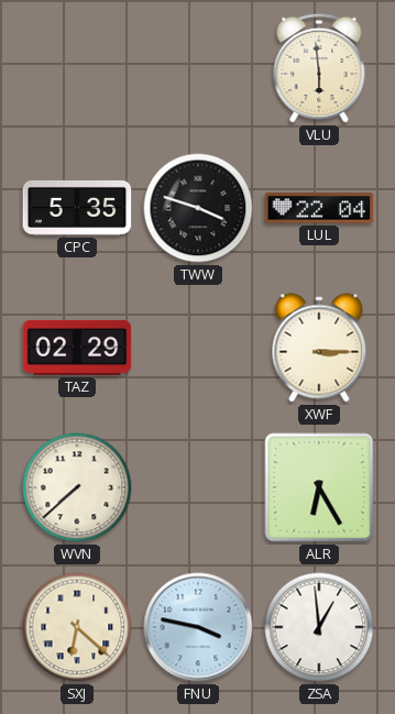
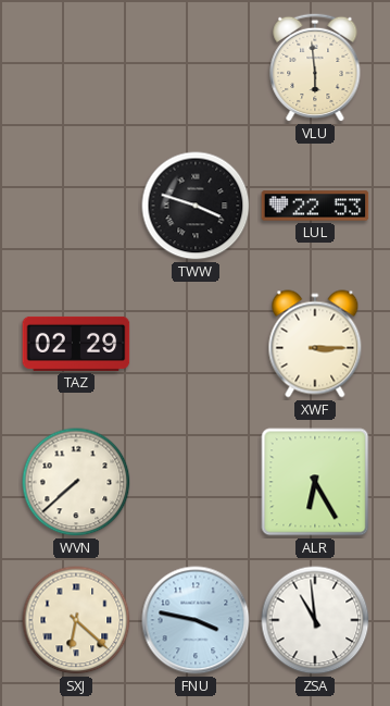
CPC: 5:35 -> none
LUL: 22:04 -> 22:53
ZSA: 12:59 -> 10:59
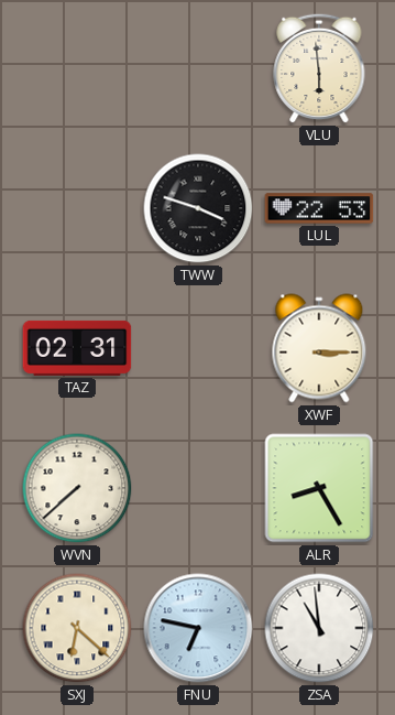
TAZ: 02:29 -> 02:31
ALR: 6:25 -> 8:25
FNU: 3:47 -> 6:47
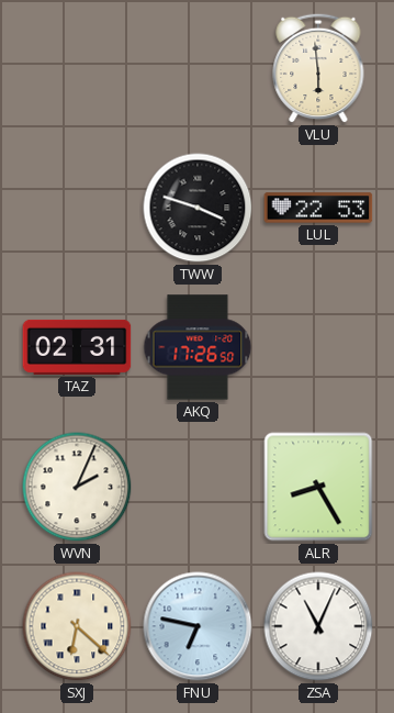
AKQ: none -> 17:26
XWF: 3:15 -> none
WVN: 7:38 -> 2:04
ZSA: 10:59 -> 11:04
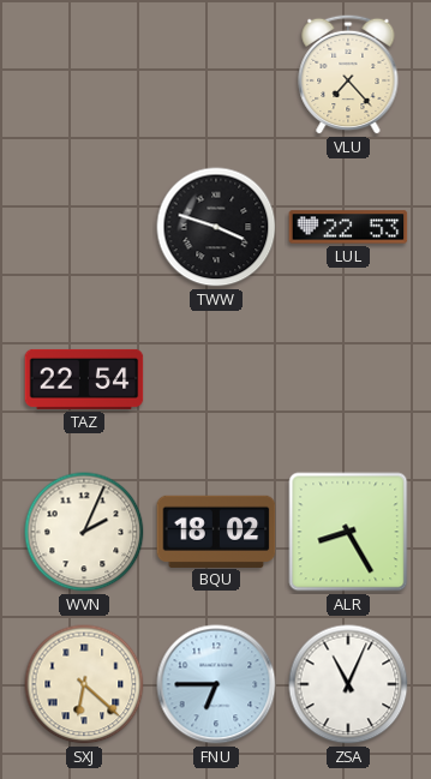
VLU: 5:59 -> 7:23
TAZ: 02:31 -> 22:54
AKQ: 17:26 -> none
BQU: none -> 18:02
FNU: 6:47 -> 6:45
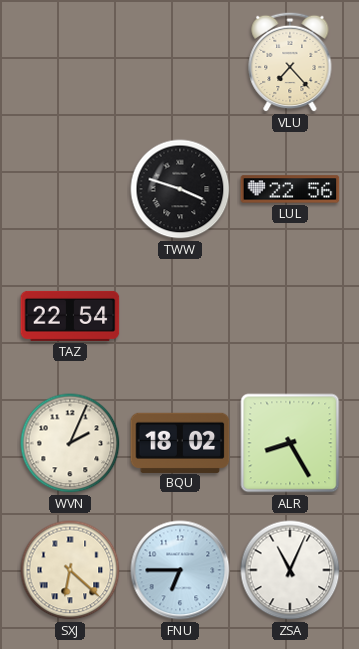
LUL: 22:53 -> 22:56
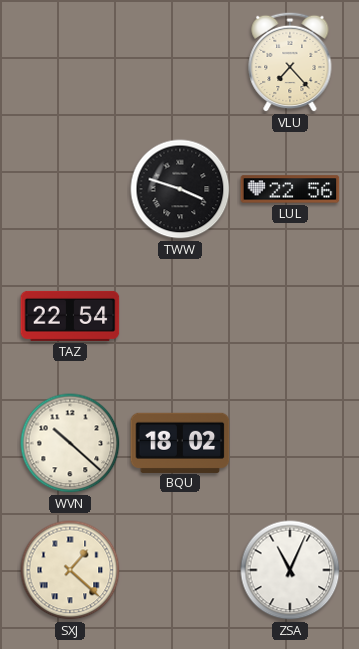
WVN: 2:04 -> 10:22
ALR: 8:25 -> none
SXJ: 6:22 -> 1:22
FNU: 6:45 -> none
